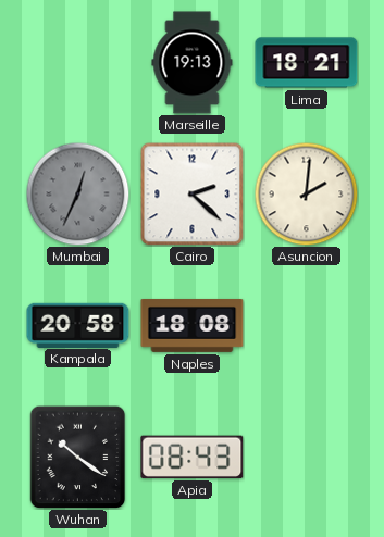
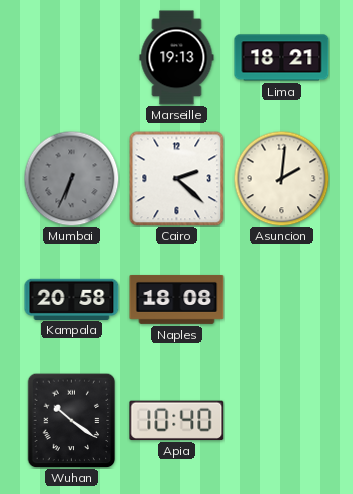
Mumbai: 12:34 -> 6:34
Apia: 08:43 -> 10:40
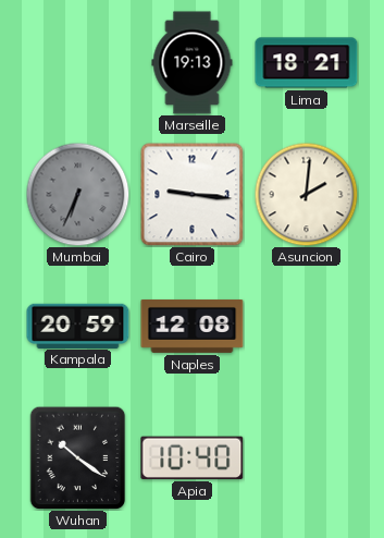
Cairo: 2:22 -> 9:16
Kampala: 20:58 -> 20:59
Naples: 18:08 -> 12:08
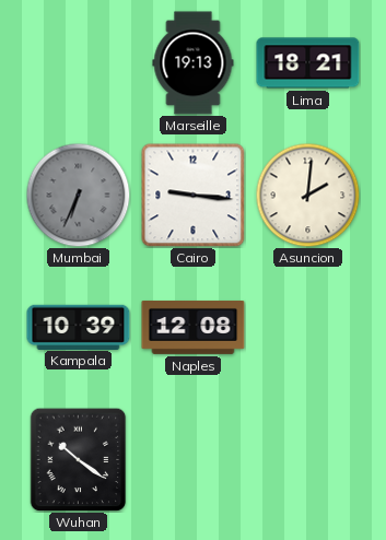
Kampala: 20:59 -> 10:39
Apia: 10:40 -> none
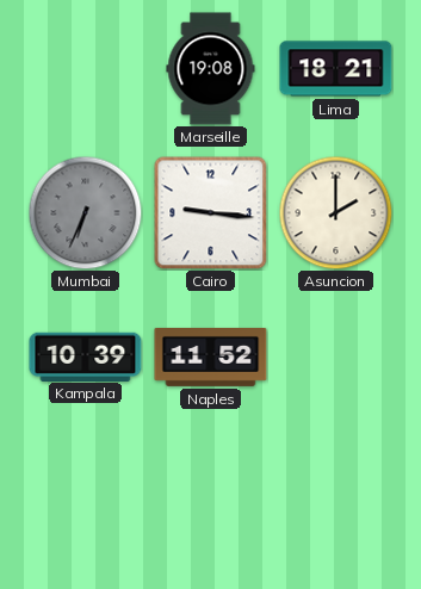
Marseille: 19:13 -> 19:08
Asuncion: 2:01 -> 2:00
Naples: 12:08 -> 11:52
Wuhan: 10:21 -> none
